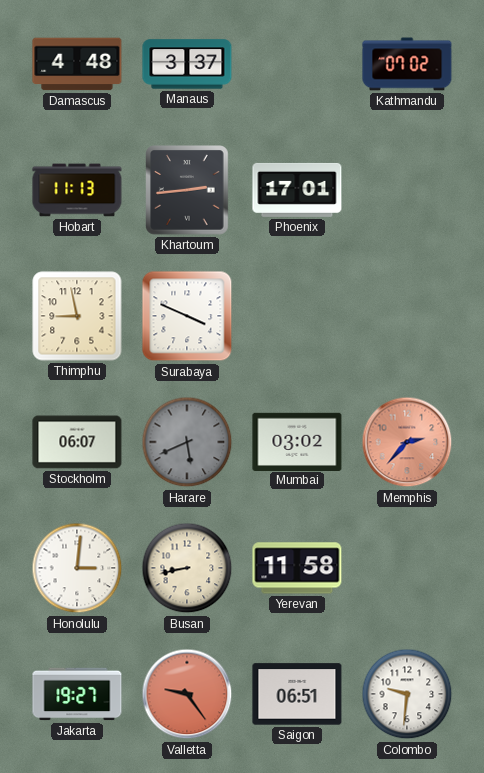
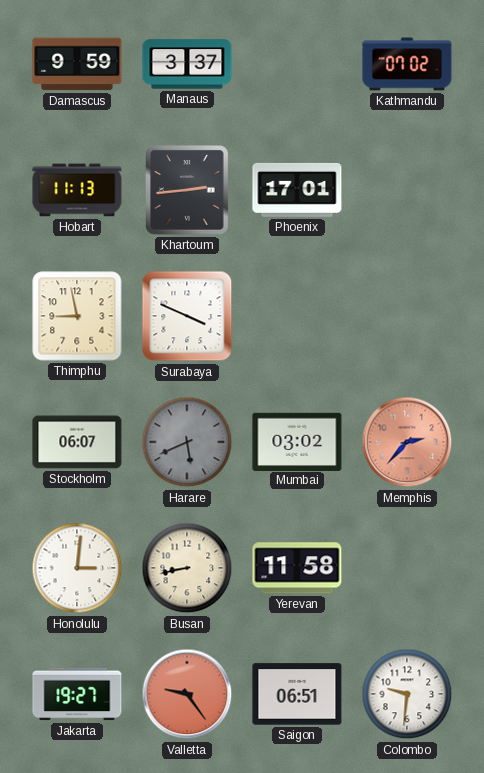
Damascus: 4:48 -> 9:59
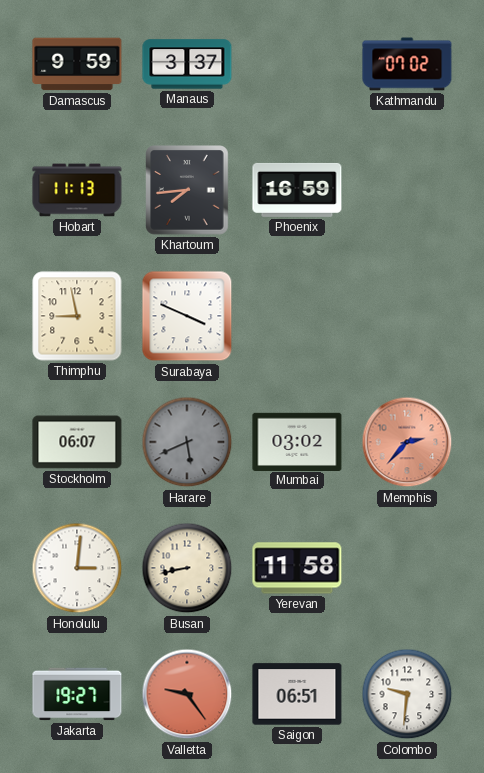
Khartoum: 2:44 -> 7:44
Phoenix: 17:01 -> 16:59
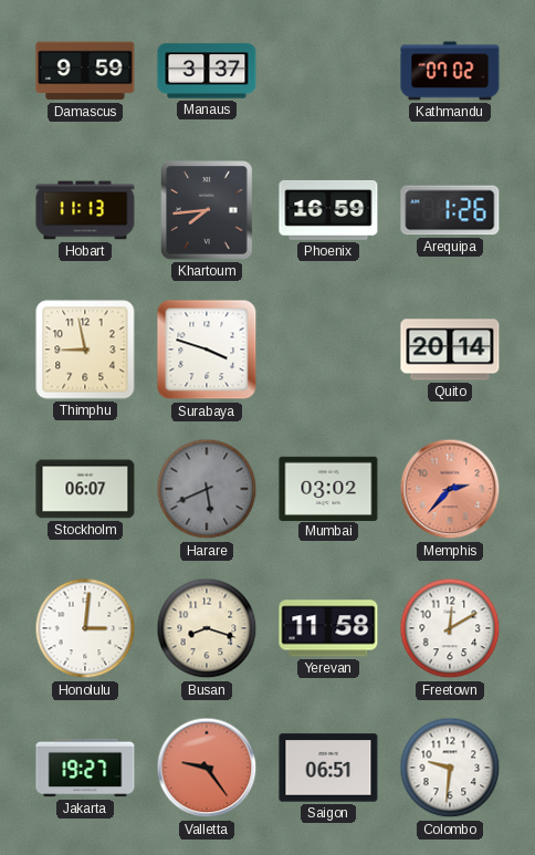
Arequipa: none -> 1:26
Surabaya: 3:49 -> 3:48
Quito: none -> 20:14
Busan: 8:43 -> 8:18
Freetown: none -> 12:10
